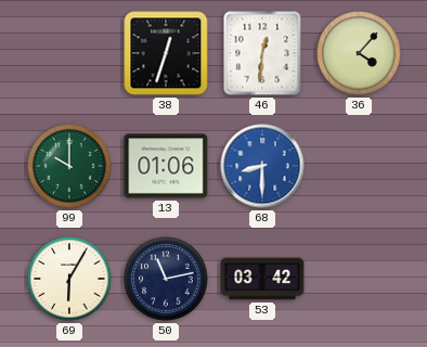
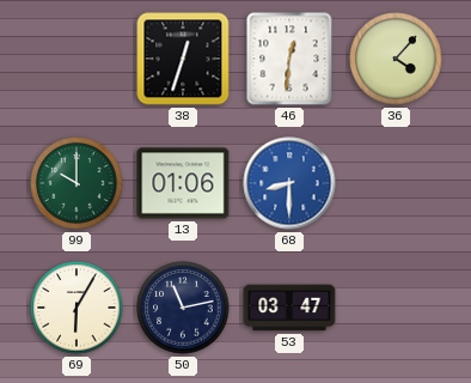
53: 03:42 -> 03:47
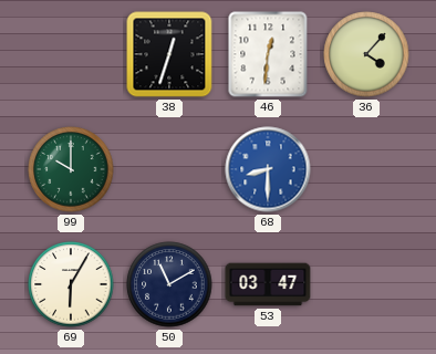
13: 01:06 -> none
50: 11:13 -> 11:10
